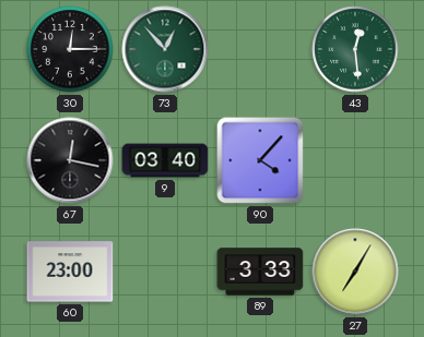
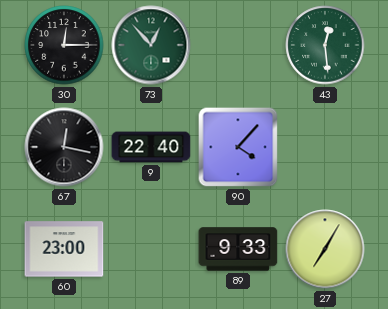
9: 03:40 -> 22:40
89: 3:33 -> 9:33
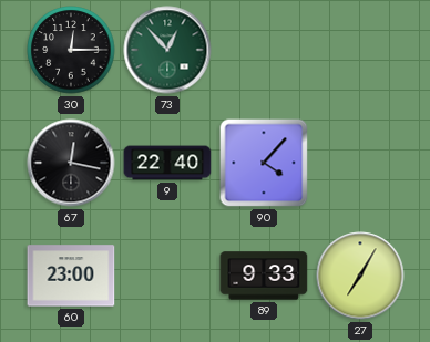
43: 12:29 -> none
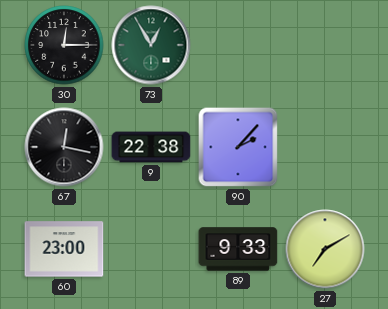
73: 12:53 -> 12:55
9: 22:40 -> 22:38
90: 4:07 -> 2:07
27: 7:05 -> 7:10
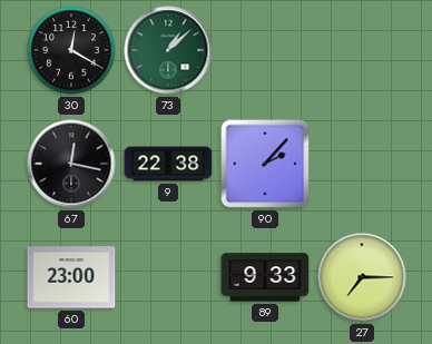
30: 12:15 -> 12:20
73: 12:55 -> 1:08
27: 7:10 -> 7:15
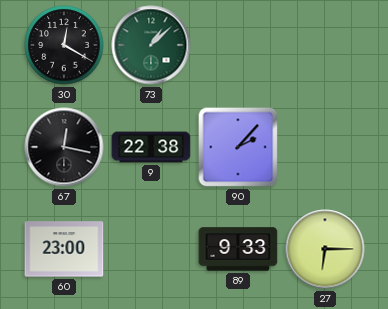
27: 7:15 -> 6:15
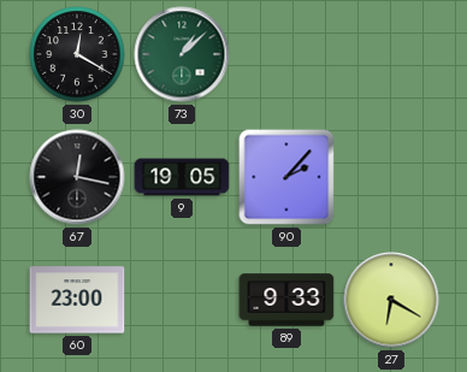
9: 22:38 -> 19:05
27: 6:15 -> 6:20
